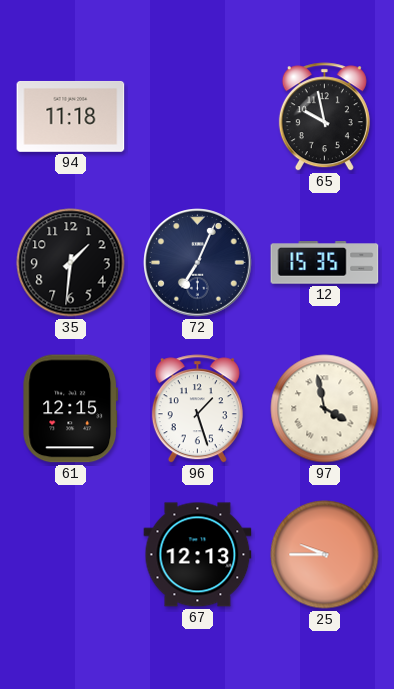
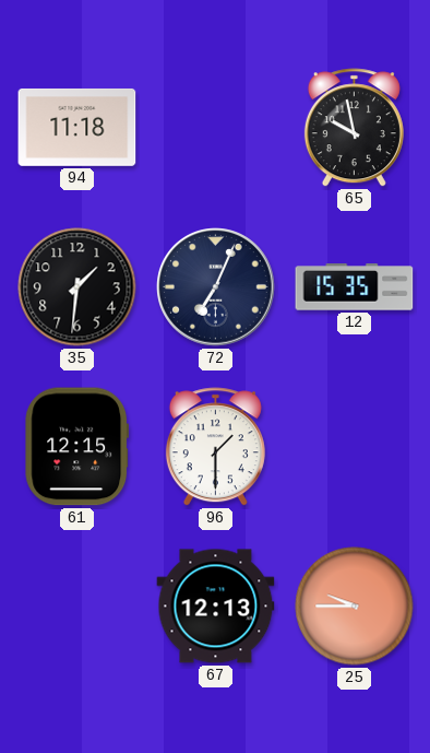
96: 1:27 -> 1:30
97: 3:58 -> none
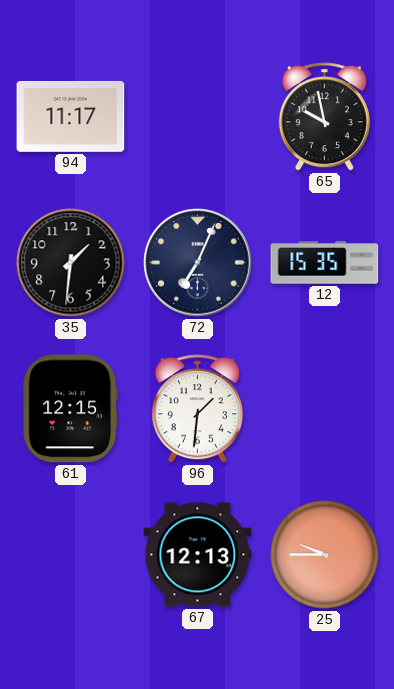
94: 11:18 -> 11:17
96: 1:30 -> 1:31
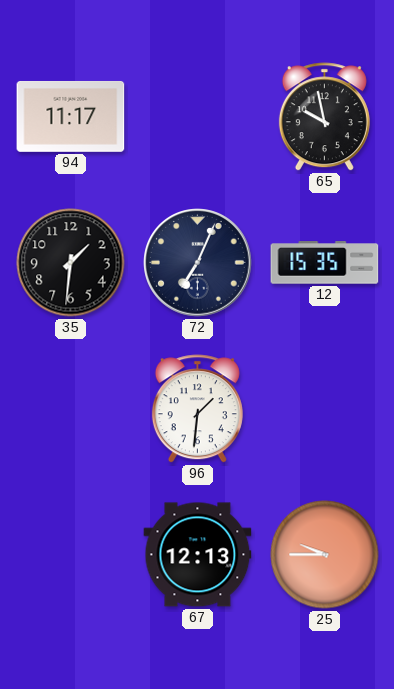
61: 12:15 -> none
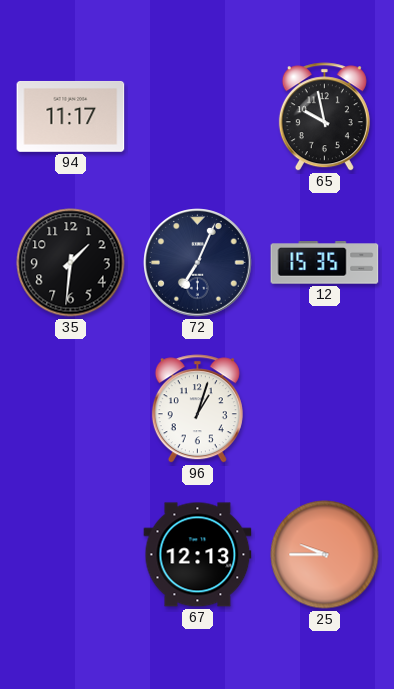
96: 1:31 -> 1:03
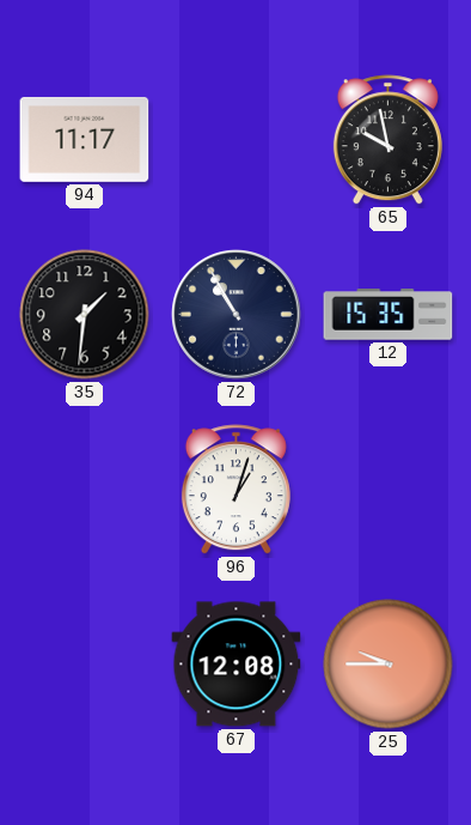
72: 7:04 -> 10:55
67: 12:13 -> 12:08
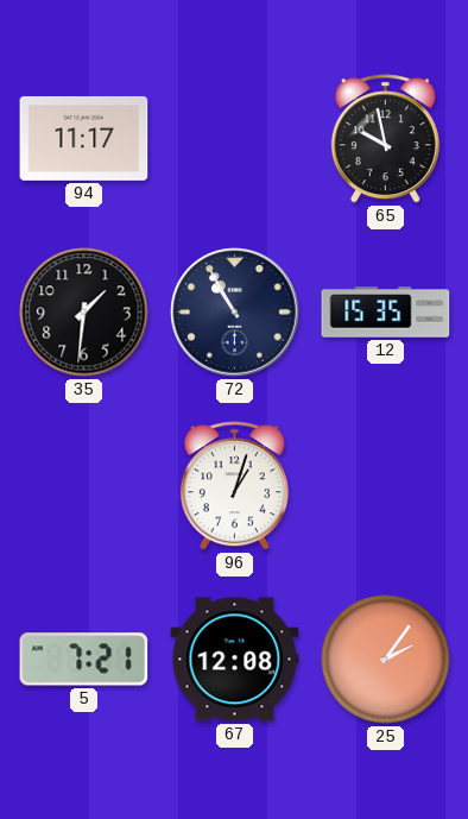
5: none -> 7:21
25: 9:45 -> 2:06
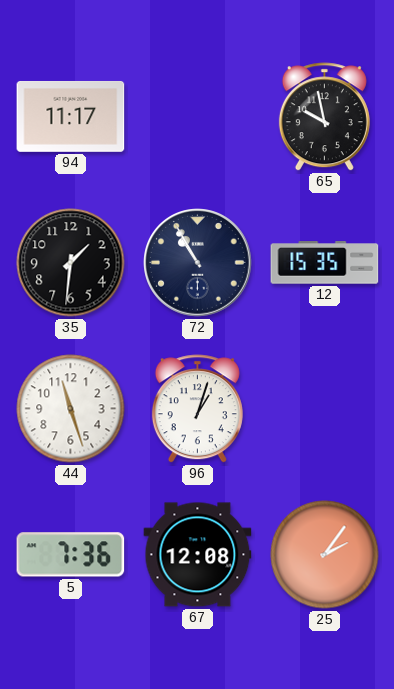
44: none -> 11:27
5: 7:21 -> 7:36
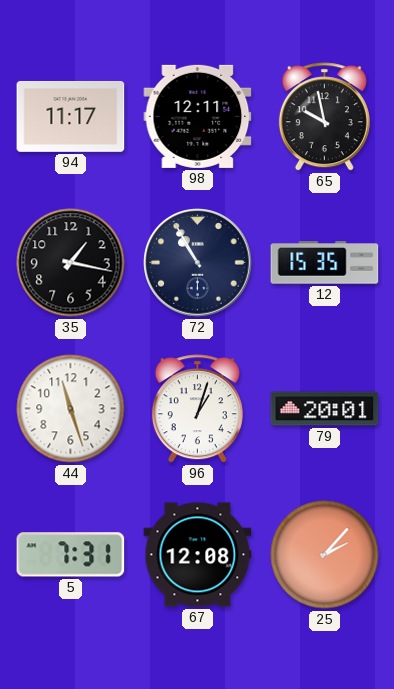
98: none -> 12:11
35: 1:31 -> 1:17
79: none -> 20:01
5: 7:36 -> 7:31
25: 2:06 -> 2:07
